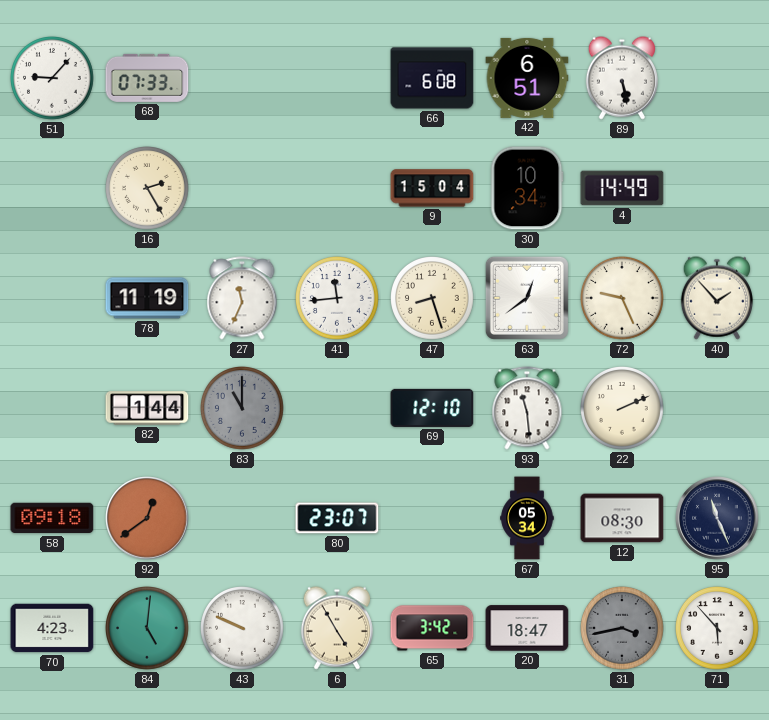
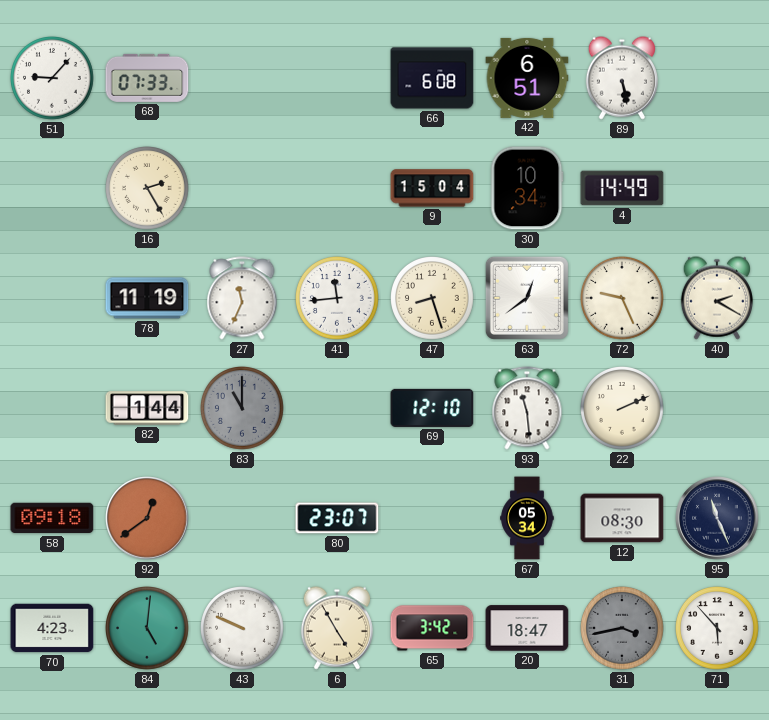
40: 1:53 -> 2:20
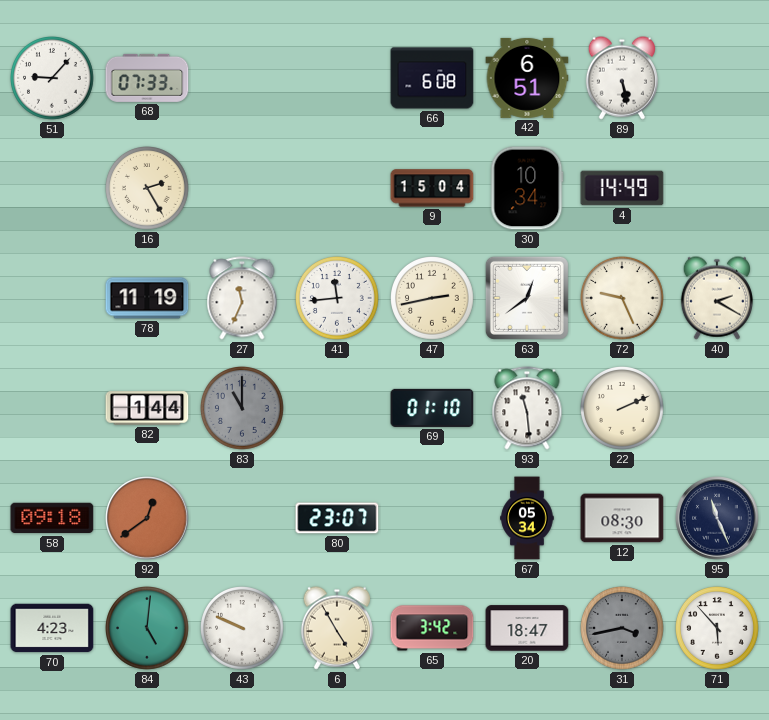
47: 8:27 -> 2:43
69: 12:10 -> 01:10
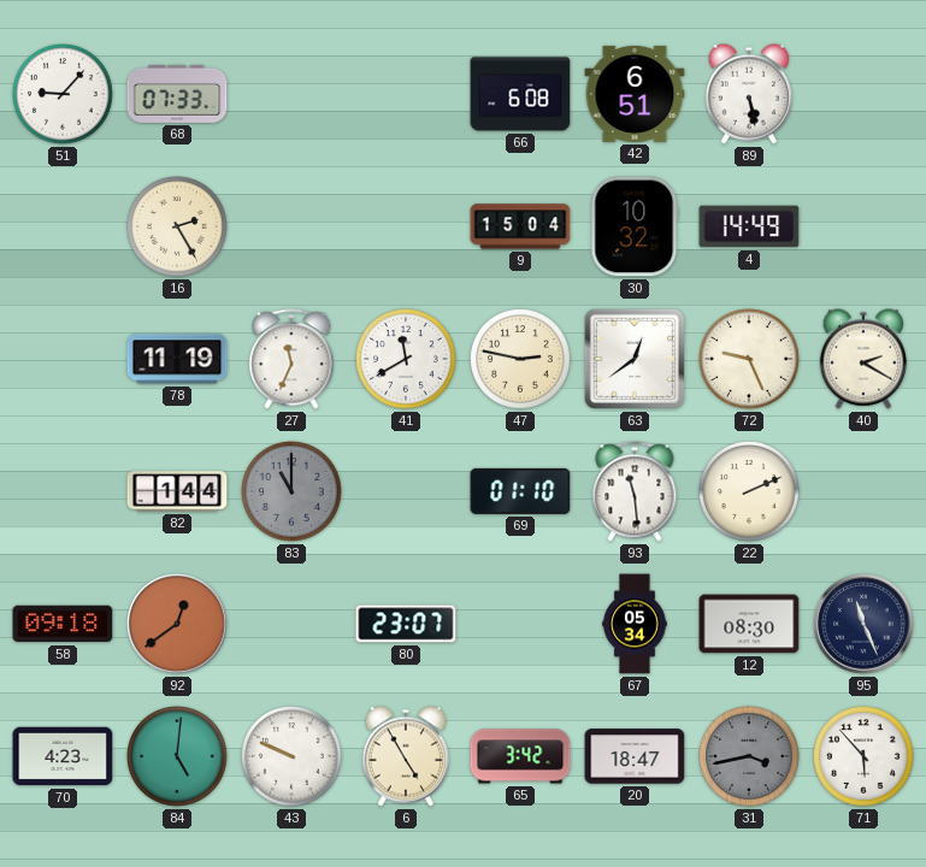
30: 10:34 -> 10:32
41: 11:44 -> 11:40
47: 2:43 -> 2:47
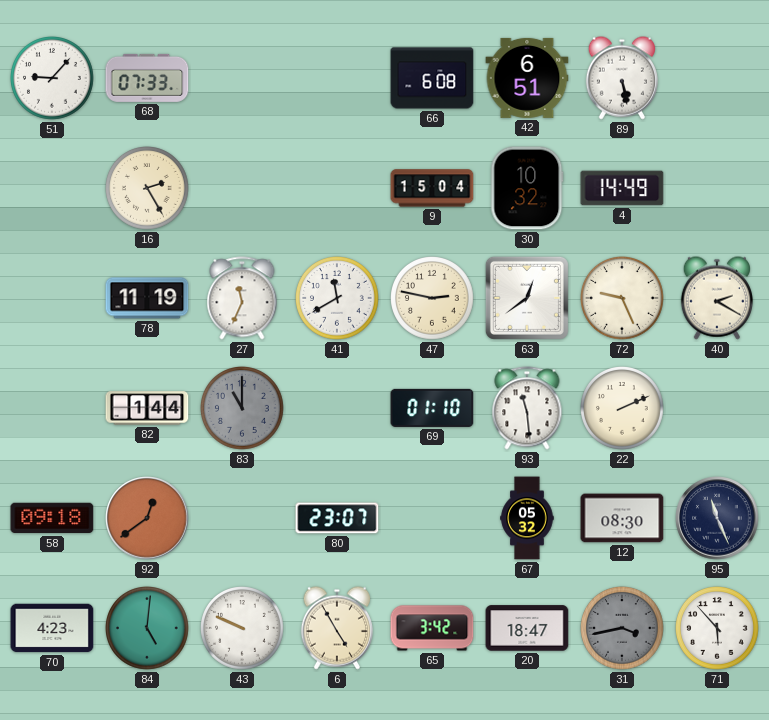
67: 05:34 -> 05:32
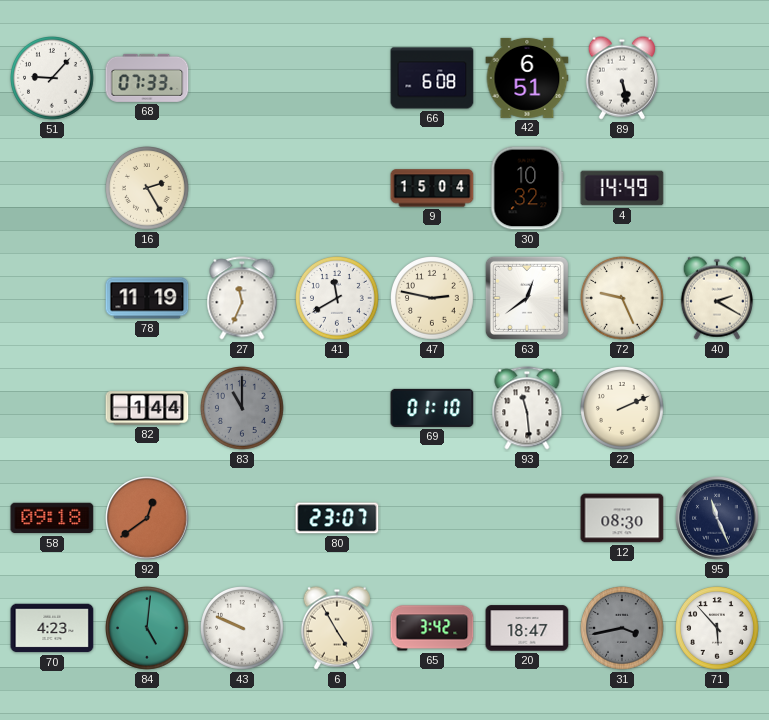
67: 05:32 -> none
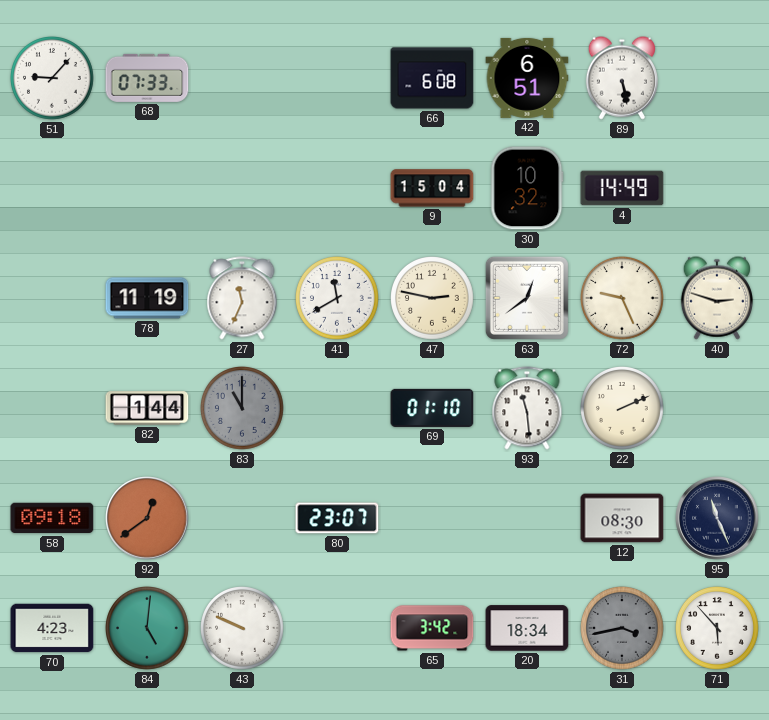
16: 2:25 -> none
40: 2:20 -> 2:48
6: 4:55 -> none
20: 18:47 -> 18:34
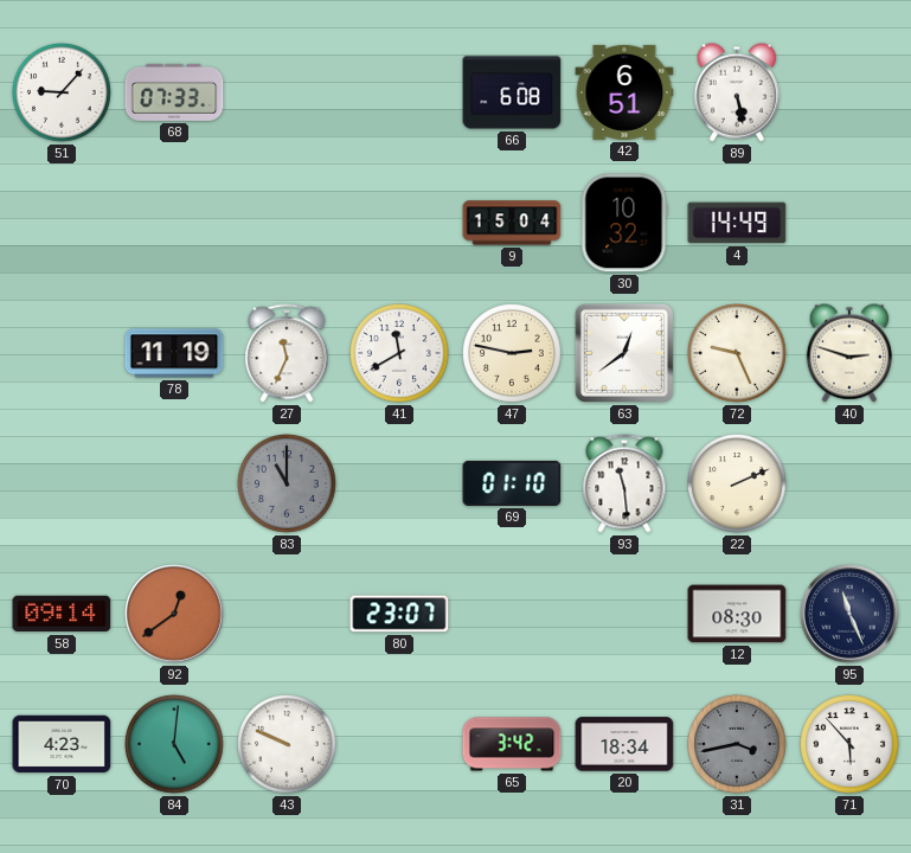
82: 1:44 -> none
58: 09:18 -> 09:14
